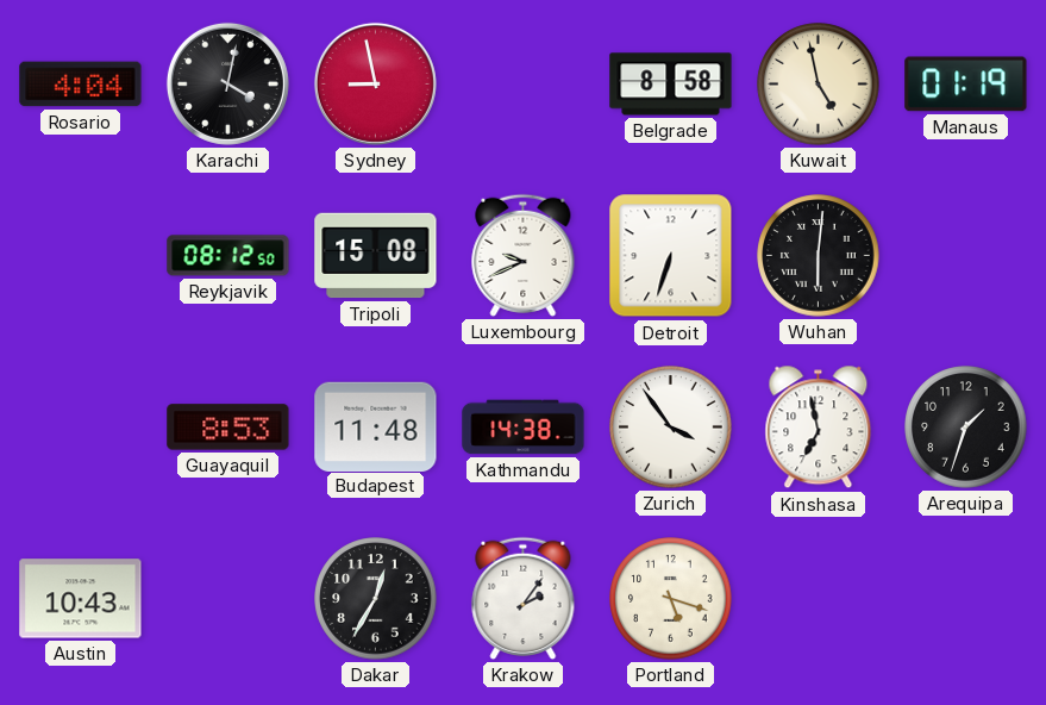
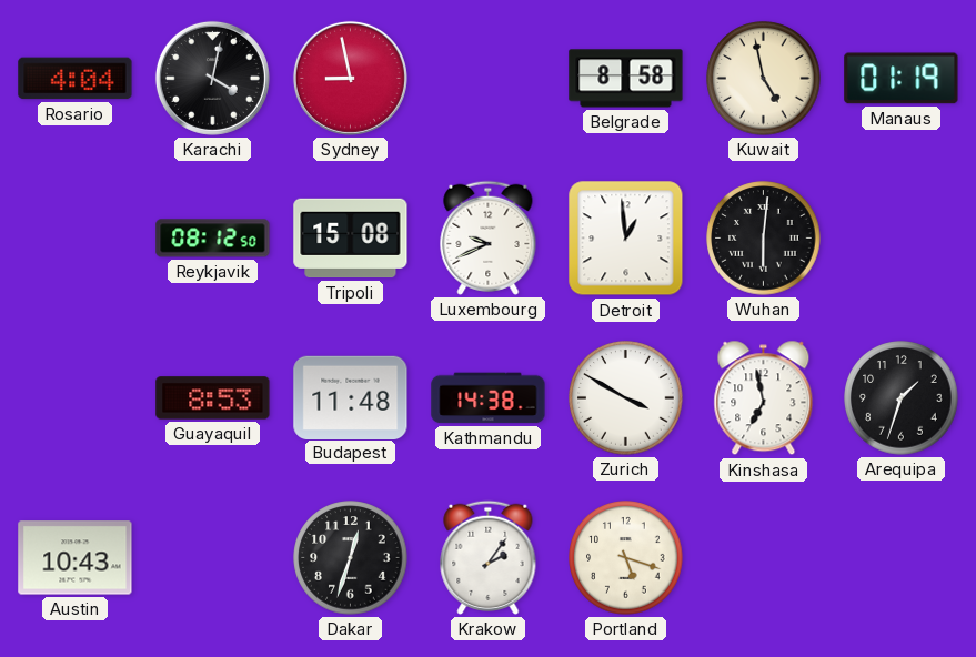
Detroit: 6:33 -> 12:59
Zurich: 3:54 -> 3:50
Dakar: 12:35 -> 12:33
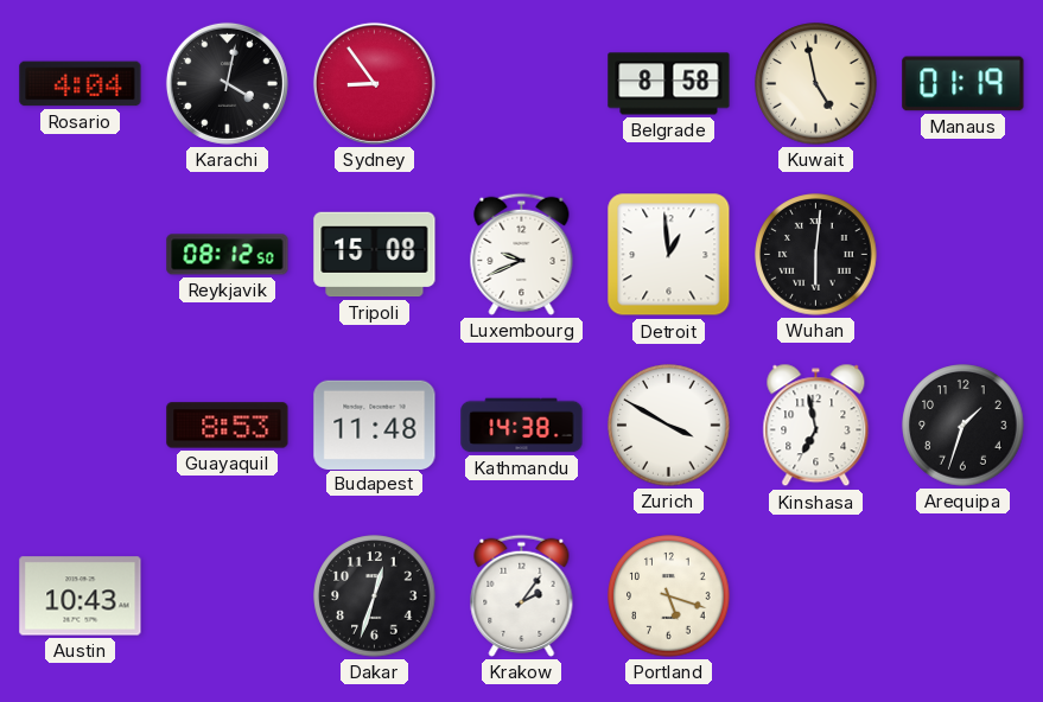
Sydney: 8:58 -> 8:54
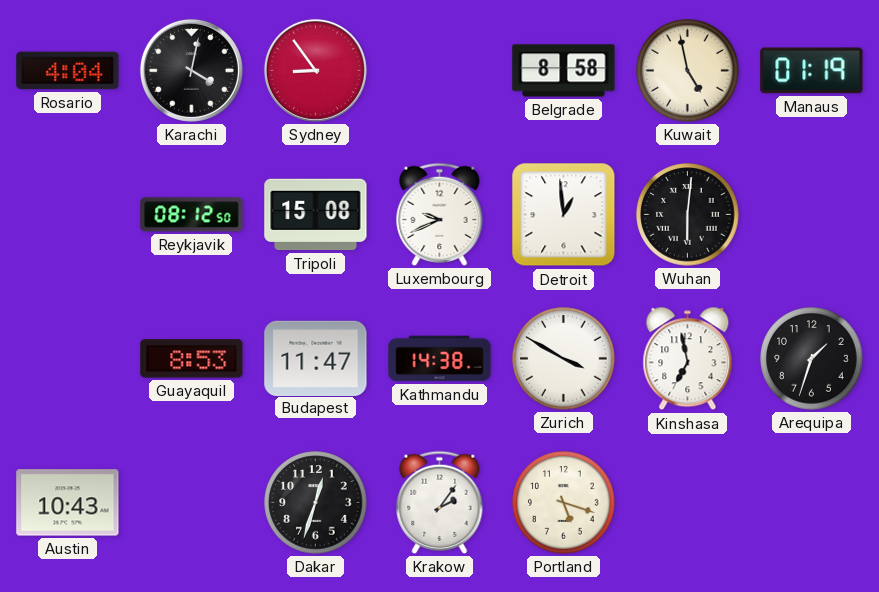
Budapest: 11:48 -> 11:47
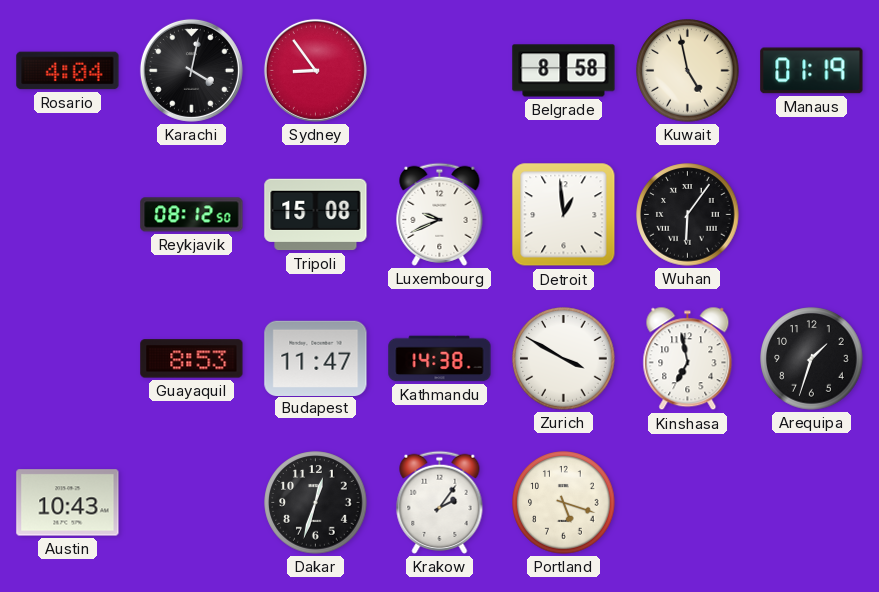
Wuhan: 6:01 -> 6:06
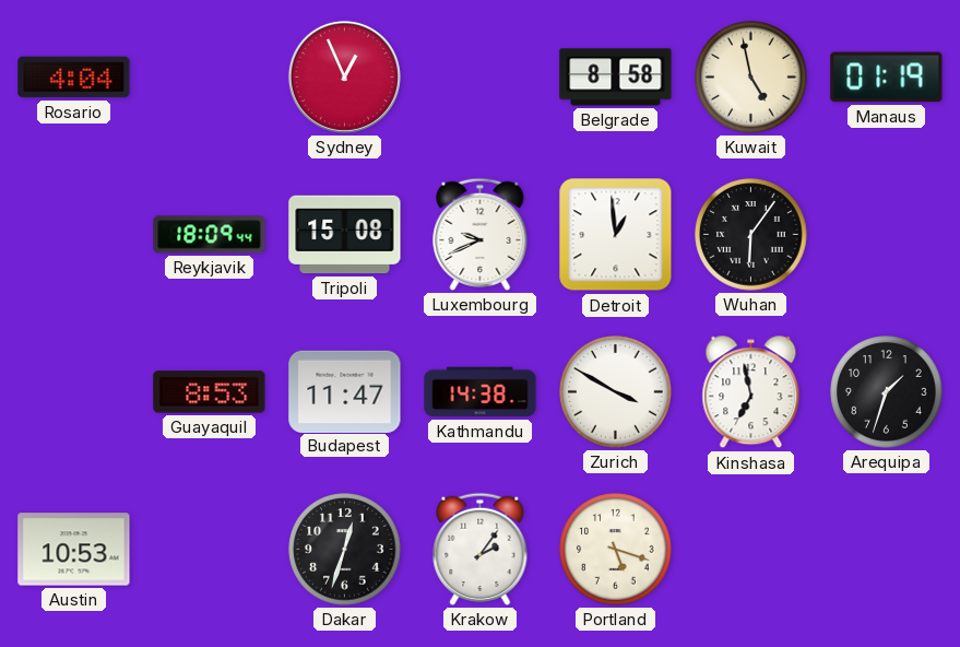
Karachi: 4:02 -> none
Sydney: 8:54 -> 12:56
Reykjavik: 08:12 -> 18:09
Austin: 10:43 -> 10:53
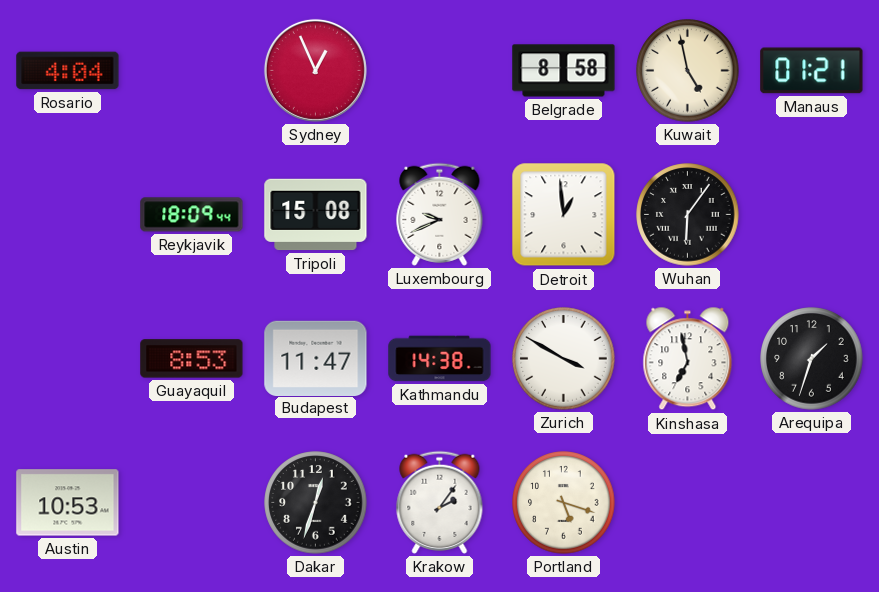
Manaus: 01:19 -> 01:21
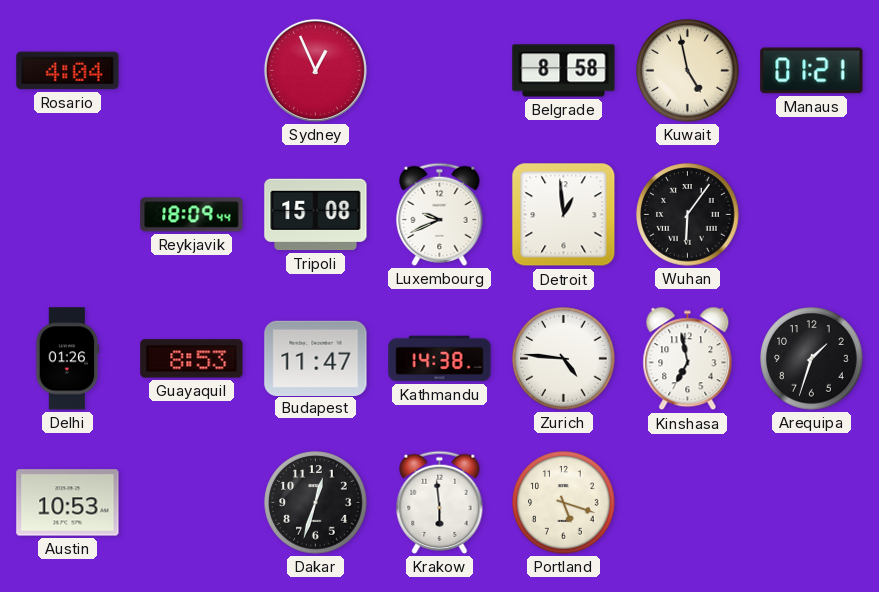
Delhi: none -> 01:26
Zurich: 3:50 -> 4:46
Krakow: 2:06 -> 5:59
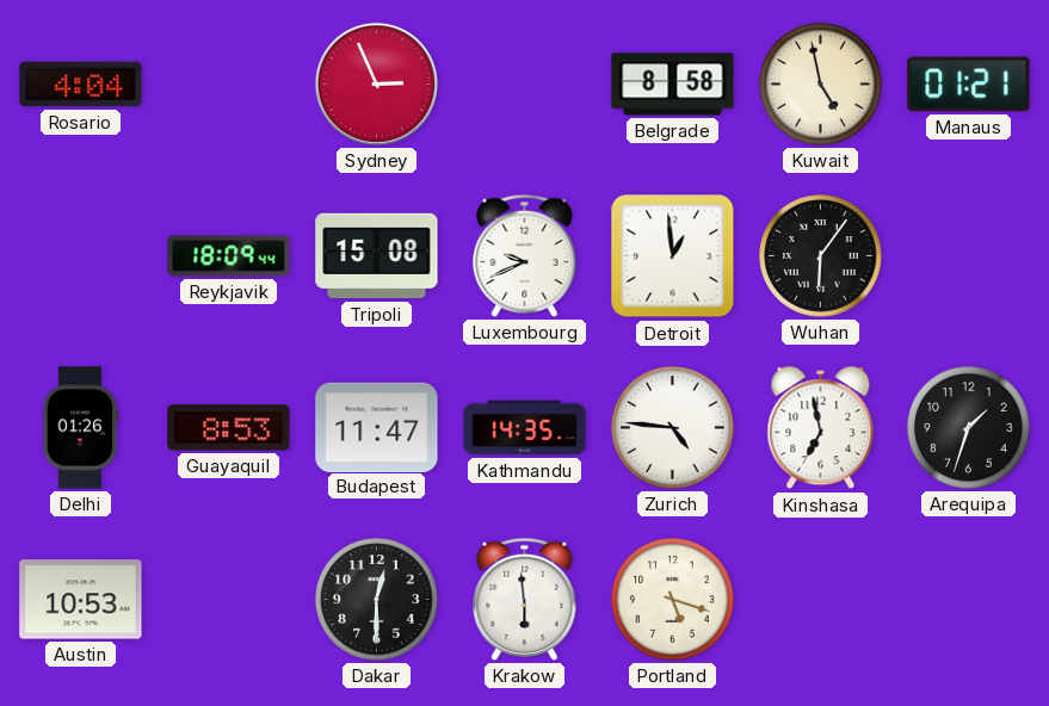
Sydney: 12:56 -> 2:56
Kathmandu: 14:38 -> 14:35
Dakar: 12:33 -> 12:30
